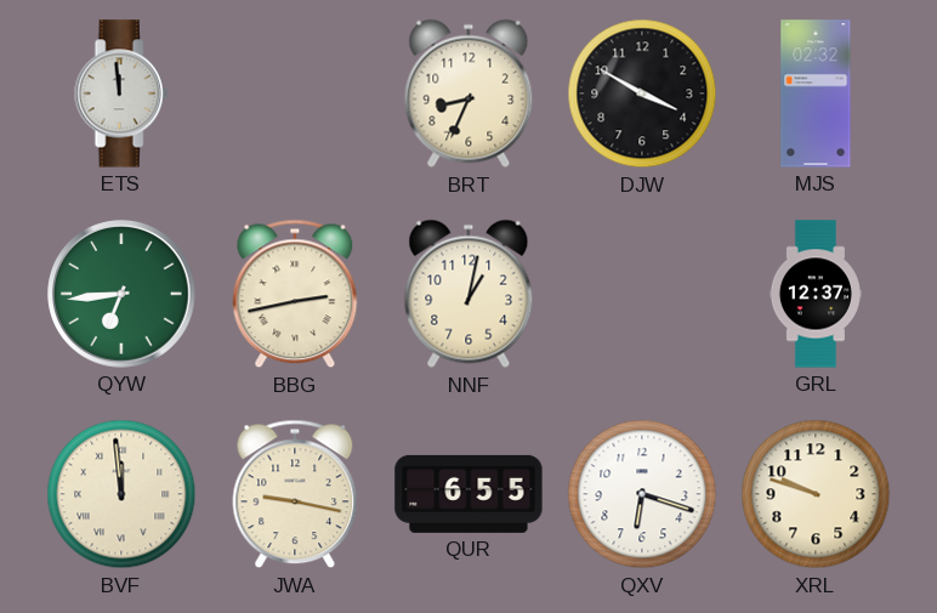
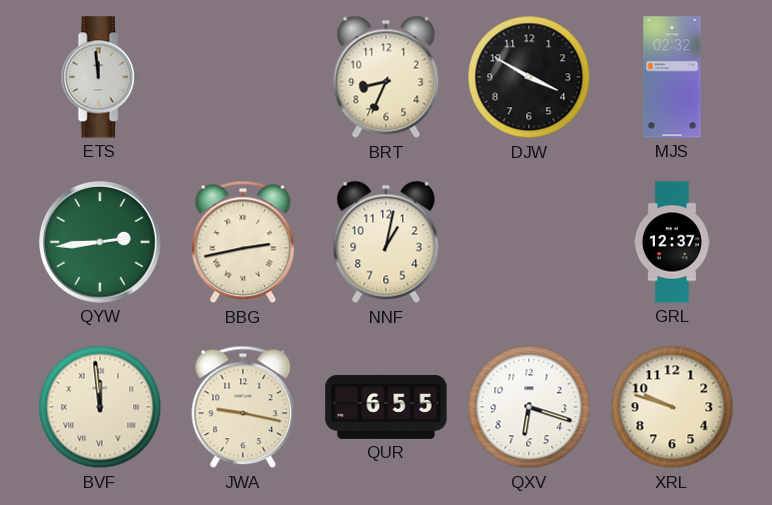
QYW: 6:44 -> 2:44
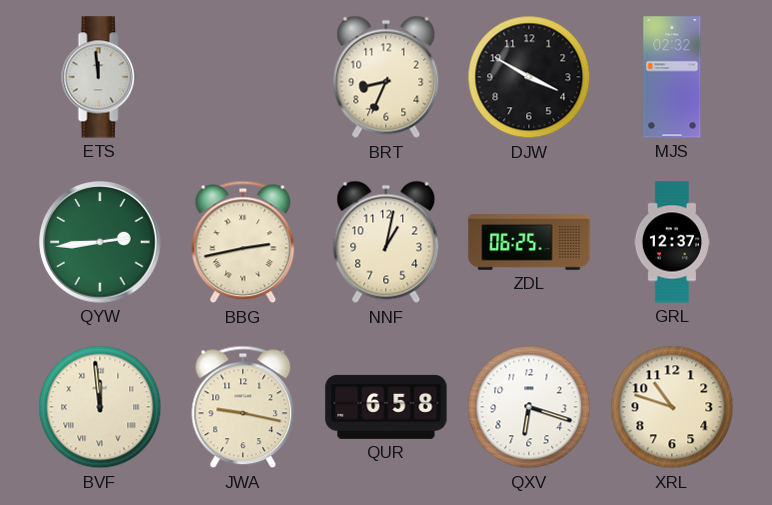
ZDL: none -> 06:25
QUR: 6:55 -> 6:58
XRL: 9:48 -> 10:48
